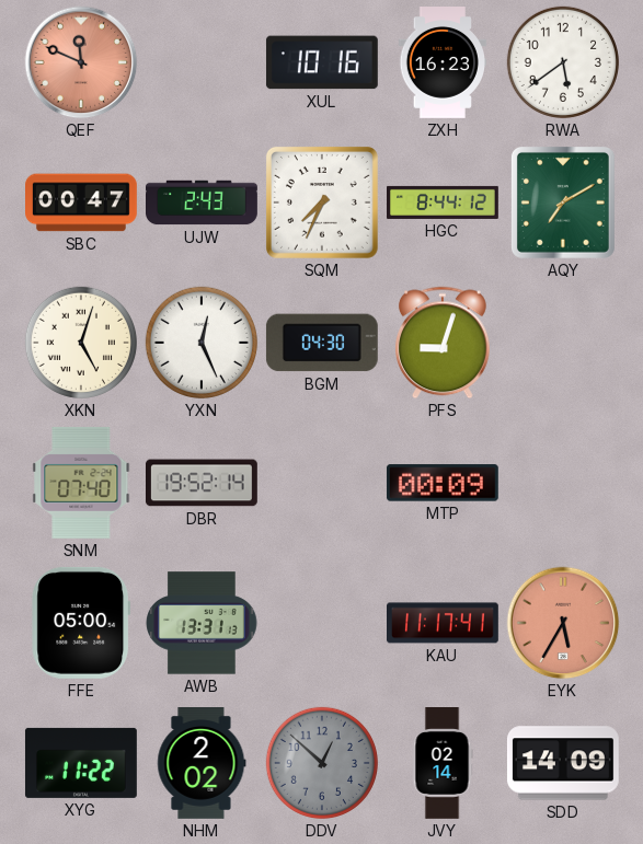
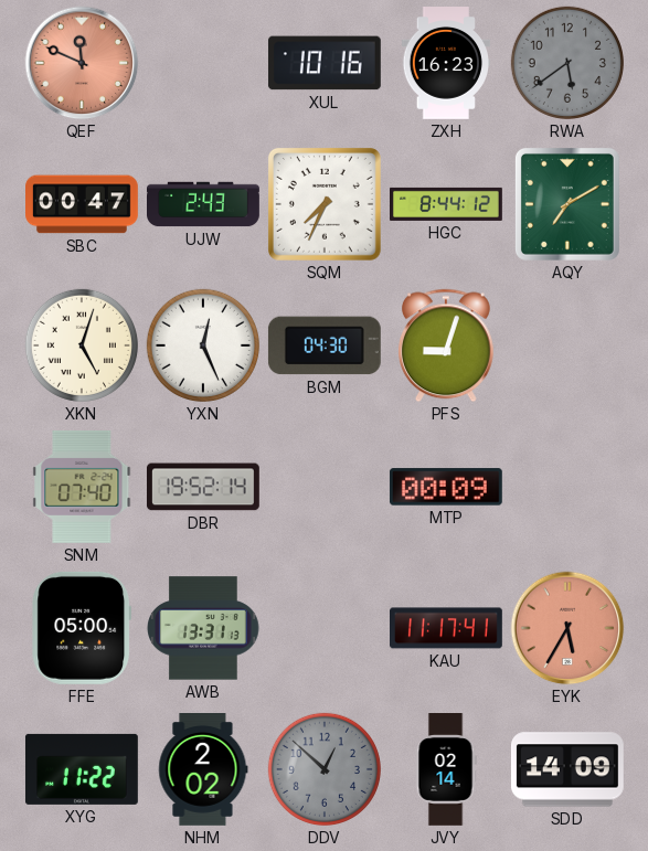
RWA dial: white -> grey
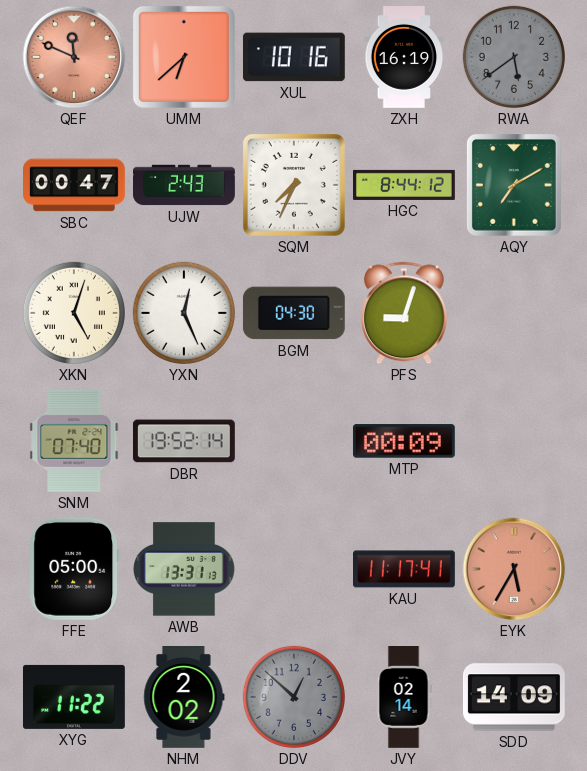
UMM: none -> 6:38
ZXH: 16:23 -> 16:19
